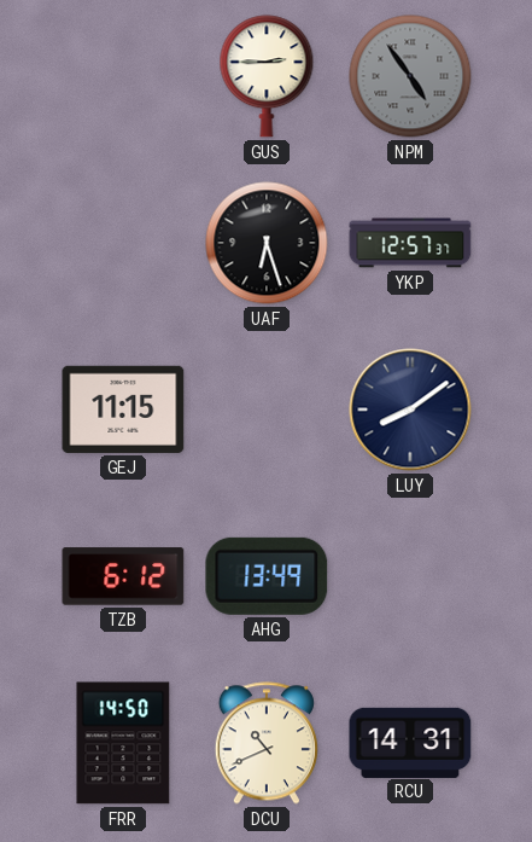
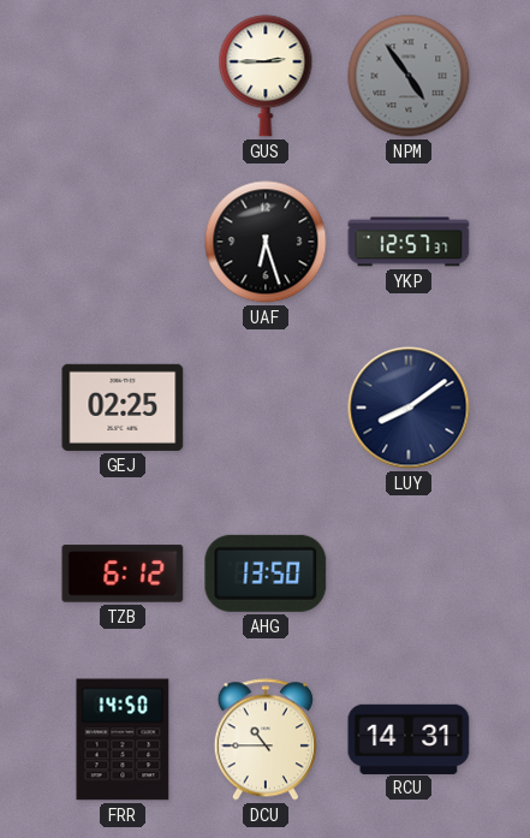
GEJ: 11:15 -> 02:25
AHG: 13:49 -> 13:50
DCU: 10:41 -> 10:45
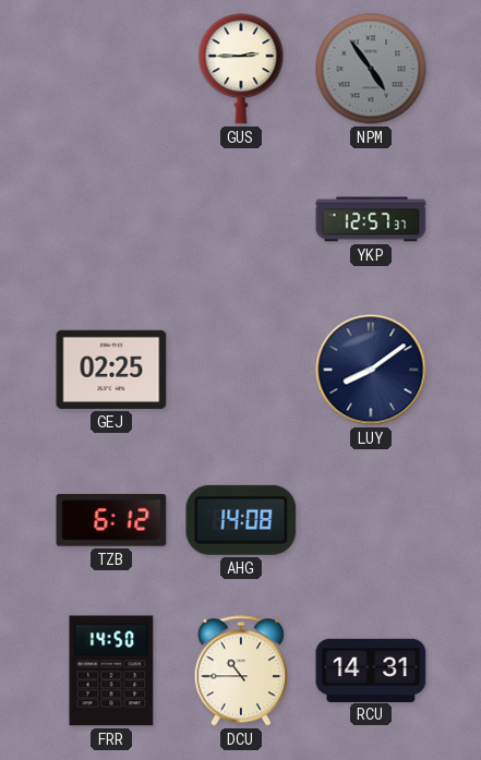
UAF: 6:27 -> none
AHG: 13:50 -> 14:08
